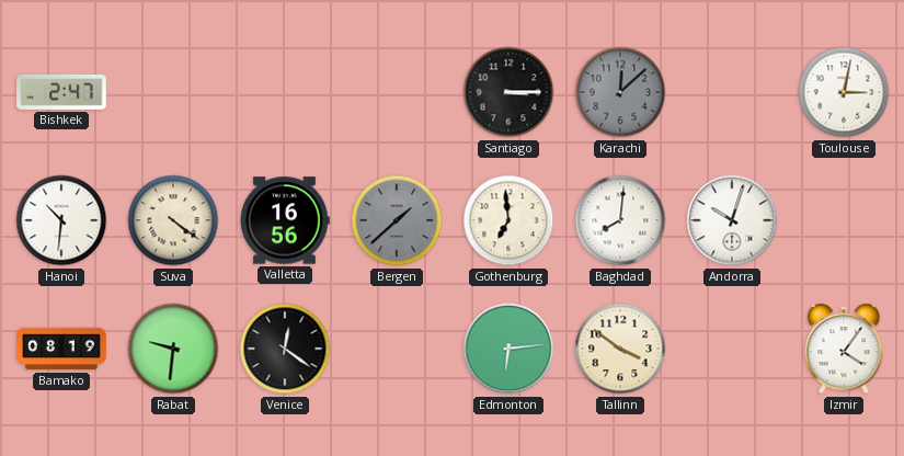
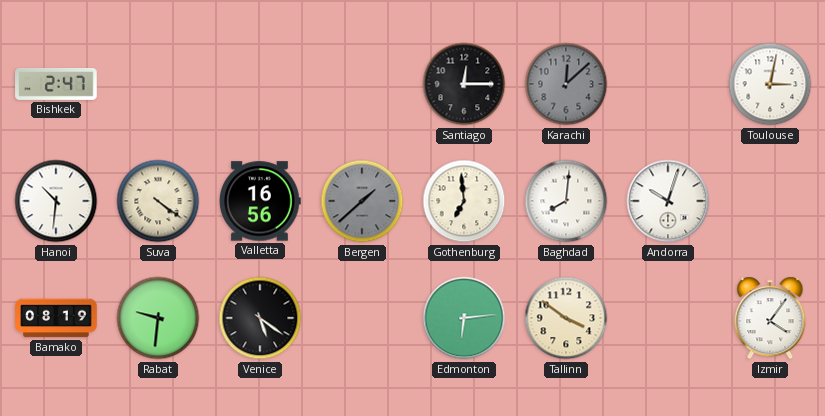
Santiago: 3:15 -> 12:15
Venice: 12:21 -> 5:21
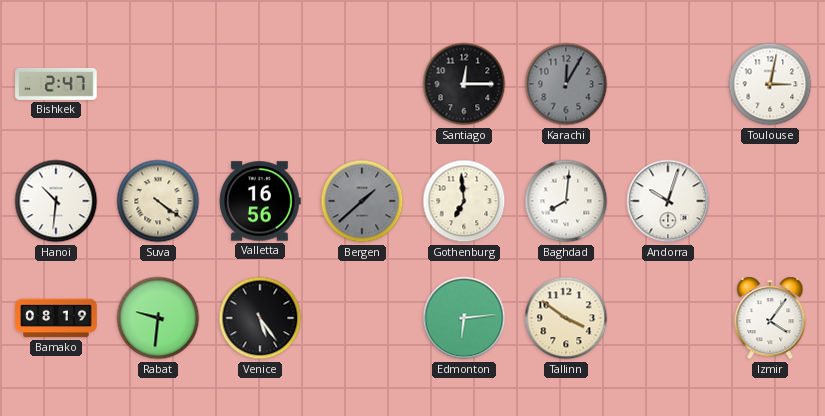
Karachi: 12:08 -> 12:05
Venice: 5:21 -> 5:24
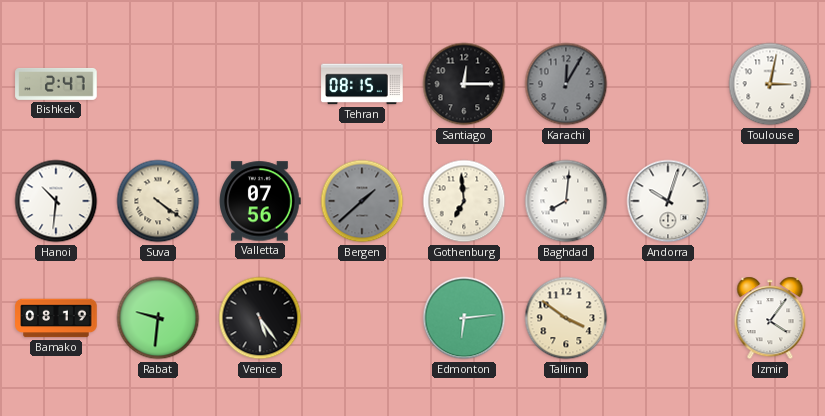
Tehran: none -> 08:15
Valletta: 16:56 -> 07:56
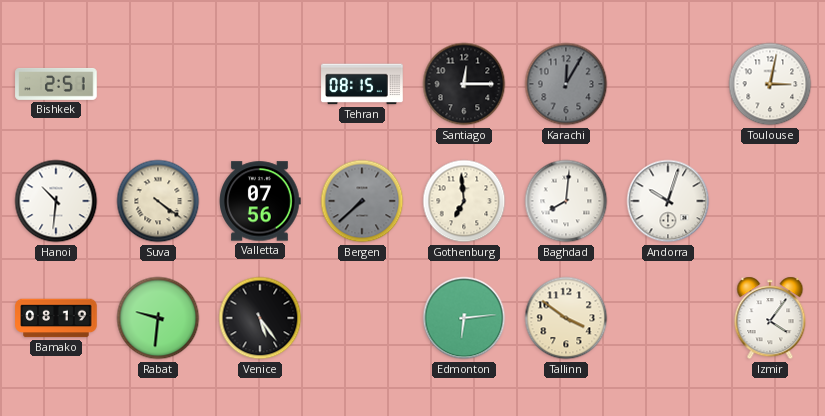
Bishkek: 2:47 -> 2:51
Bergen: 1:38 -> 7:38
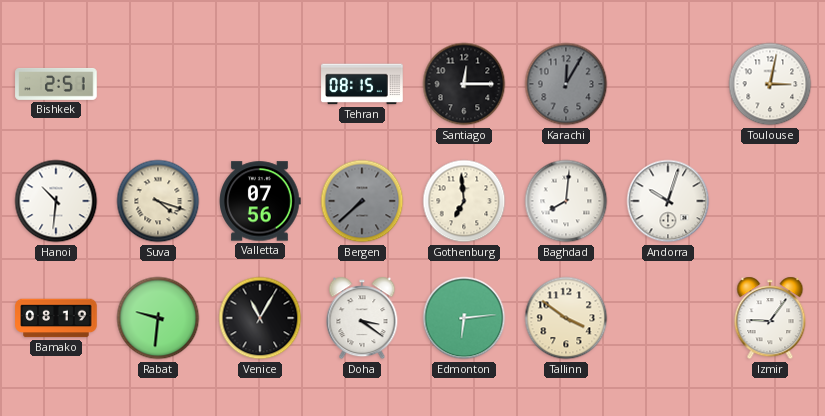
Suva: 4:21 -> 4:18
Venice: 5:24 -> 11:05
Doha: none -> 3:21
Izmir: 4:06 -> 9:06
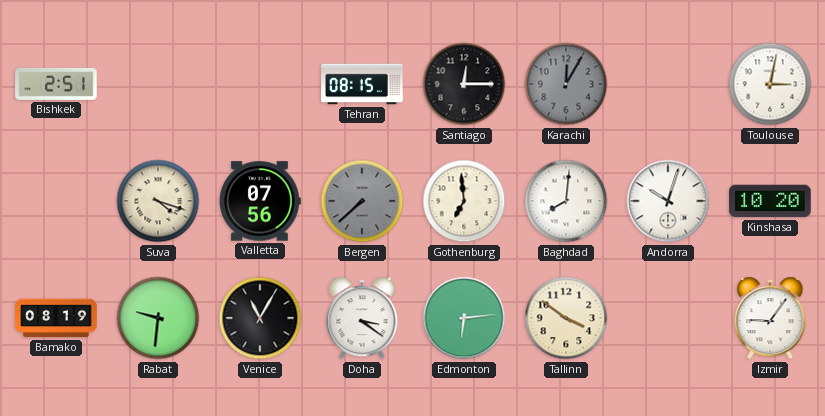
Hanoi: 10:31 -> none
Kinshasa: none -> 10:20
